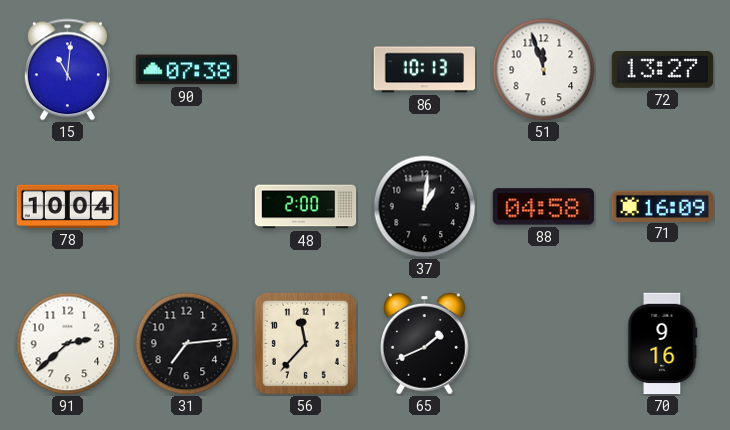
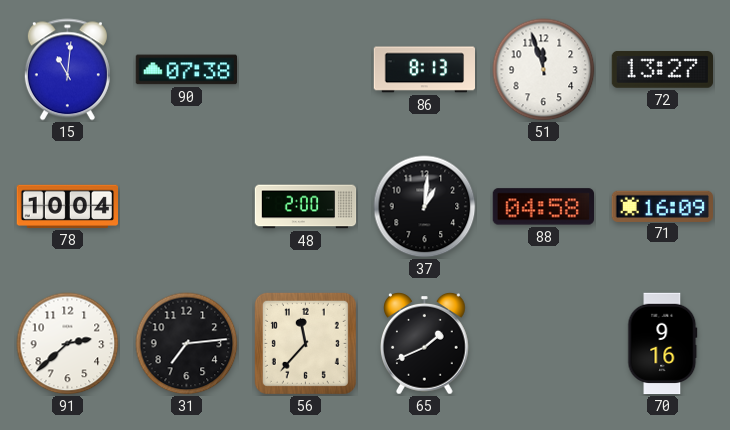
86: 10:13 -> 8:13
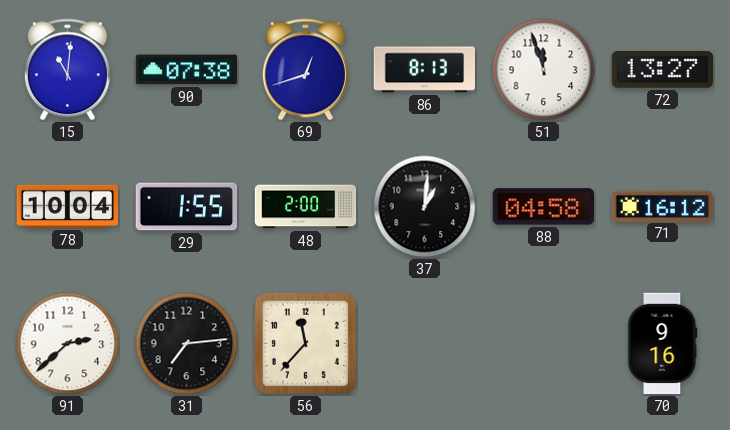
69: none -> 12:42
29: none -> 1:55
71: 16:09 -> 16:12
65: 1:41 -> none
